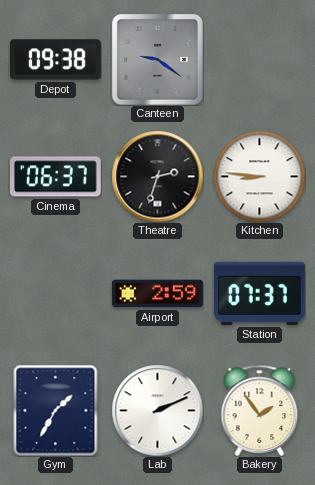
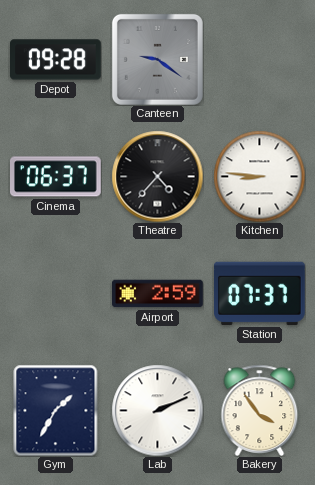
Depot: 09:38 -> 09:28
Theatre: 2:33 -> 4:37
Bakery: 1:54 -> 3:54
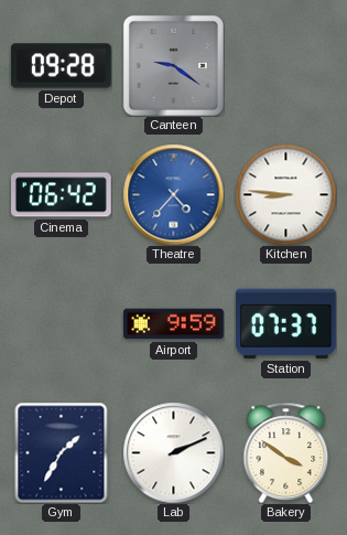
Cinema: 06:37 -> 06:42
Theatre dial: black -> blue
Airport: 2:59 -> 9:59
Bakery: 3:54 -> 3:51
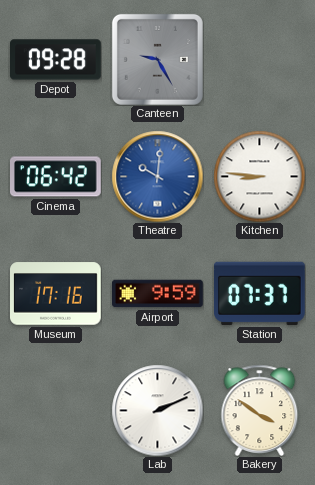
Canteen: 9:21 -> 9:25
Theatre: 4:37 -> 10:01
Museum: none -> 17:16
Gym: 1:35 -> none
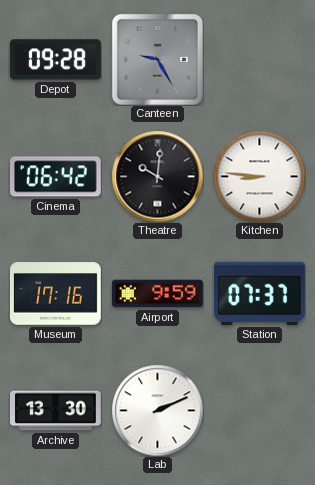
Theatre dial: blue -> black
Archive: none -> 13:30
Bakery: 3:51 -> none
